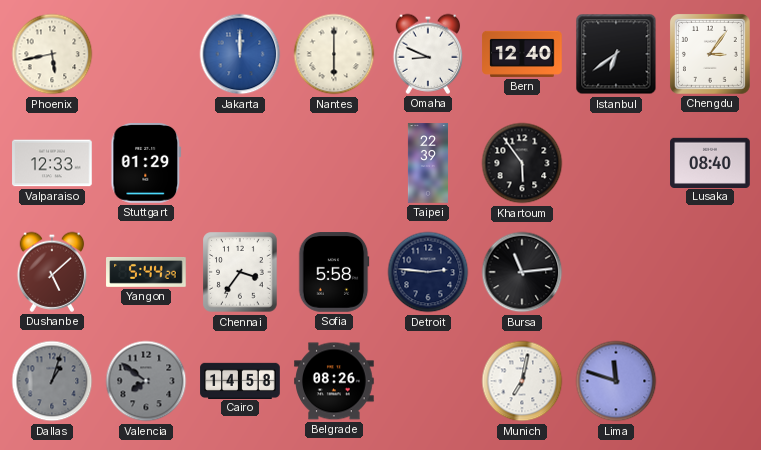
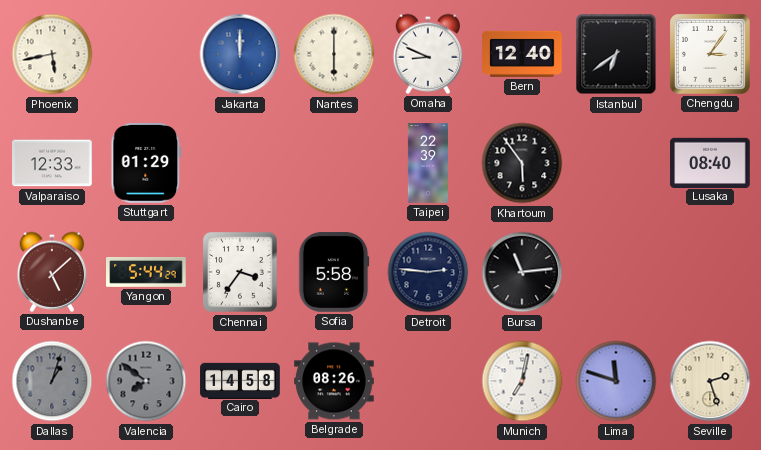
Seville: none -> 2:27
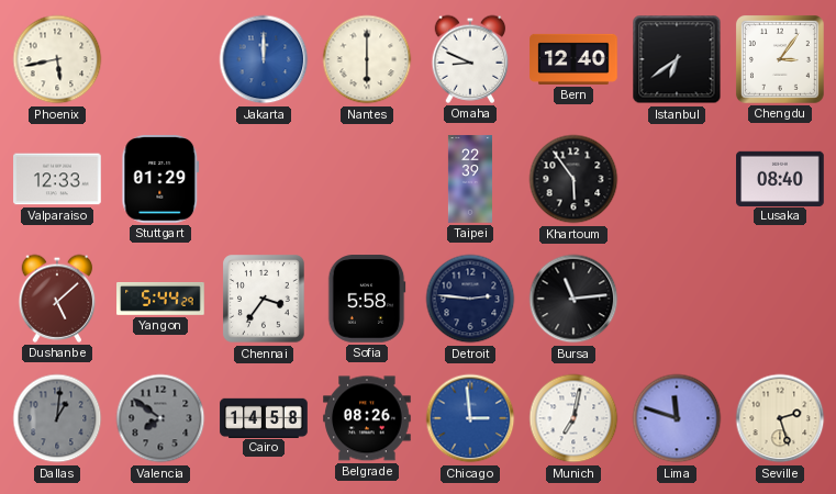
Dallas: 1:03 -> 1:01
Chicago: none -> 2:59
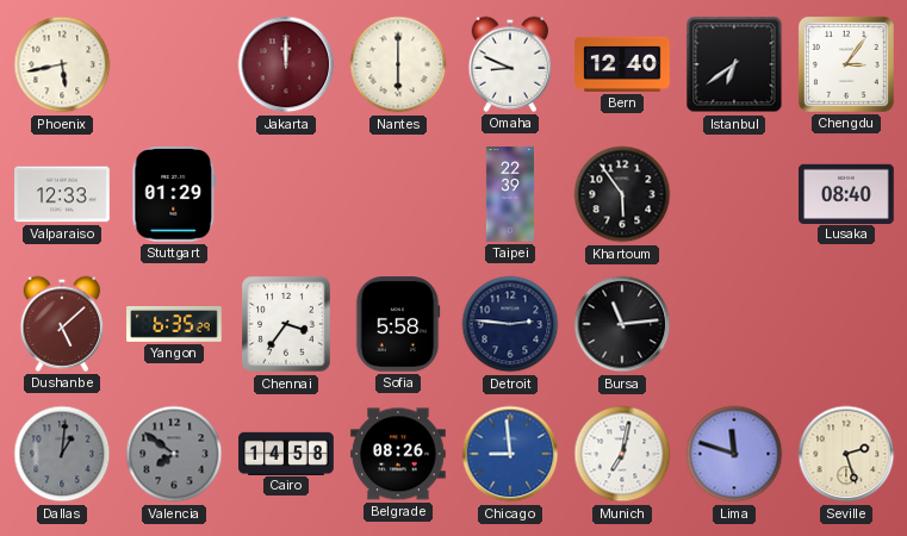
Jakarta dial: blue -> burgundy
Yangon: 5:44 -> 6:35
Chicago: 2:59 -> 8:59
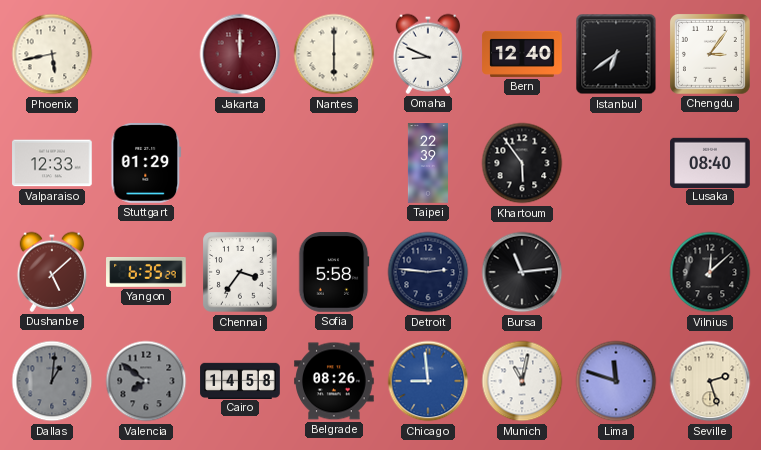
Vilnius: none -> 12:08
Munich: 7:02 -> 11:02
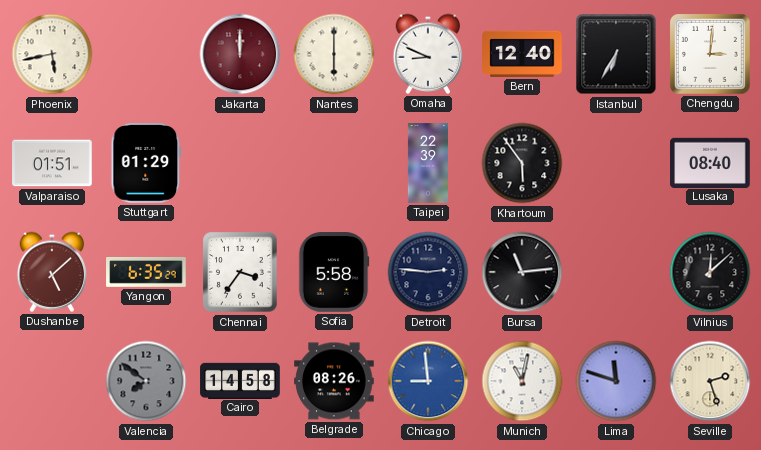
Istanbul: 6:39 -> 6:35
Chengdu: 3:06 -> 3:01
Valparaiso: 12:33 -> 01:51
Dallas: 1:01 -> none
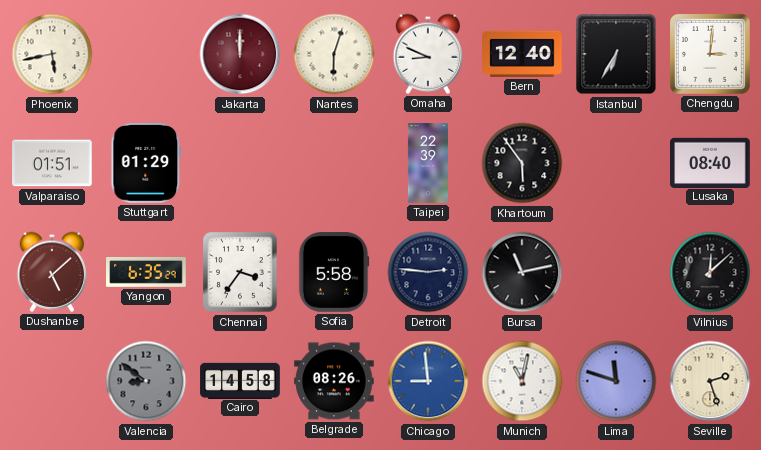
Nantes: 6:00 -> 6:03
Bursa: 11:14 -> 11:13
Valencia: 7:51 -> 8:51
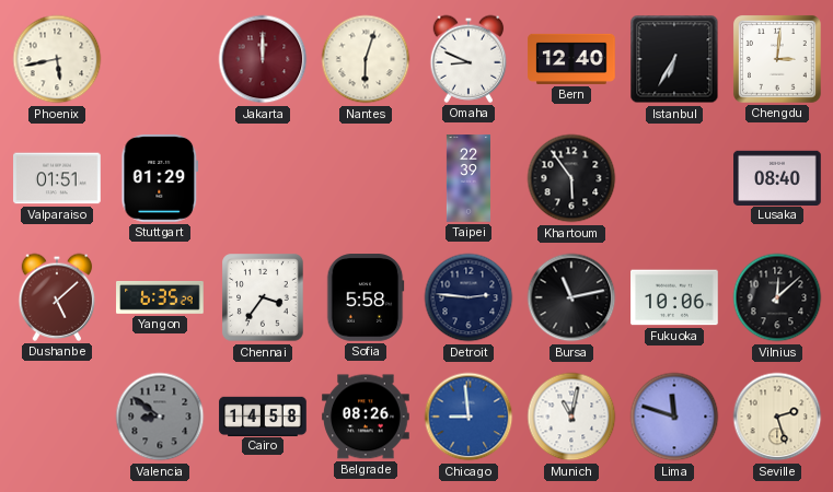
Fukuoka: none -> 10:06
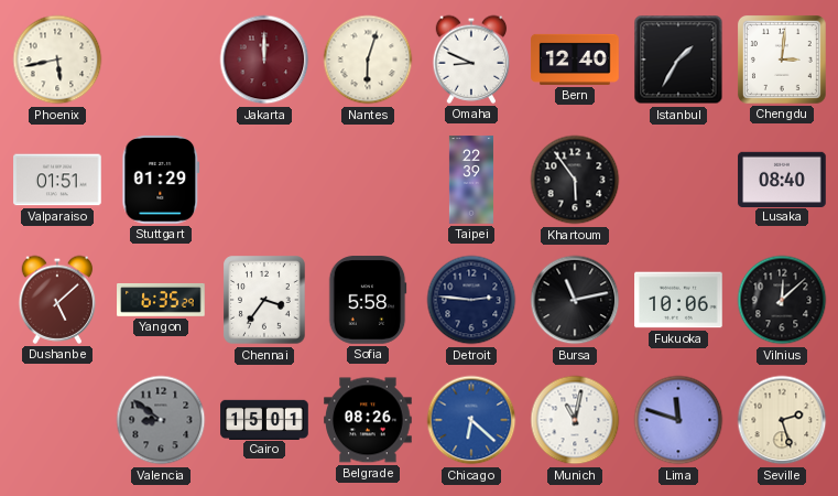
Istanbul: 6:35 -> 1:35
Cairo: 14:58 -> 15:01
Chicago: 8:59 -> 6:22
